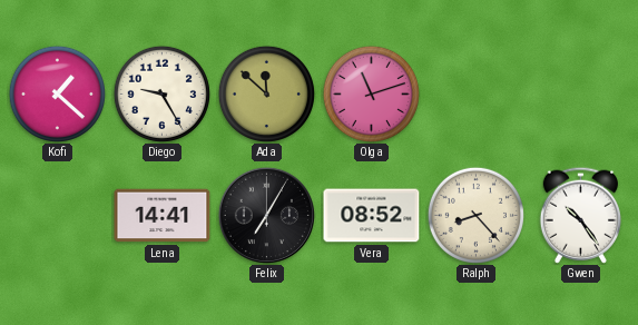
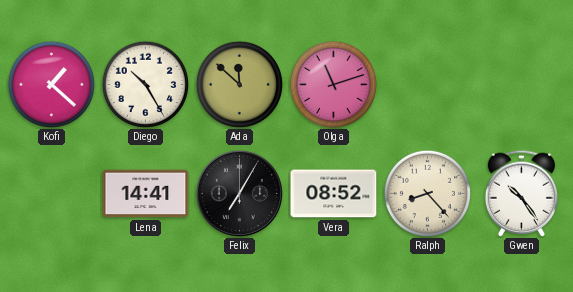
Diego: 9:25 -> 10:25
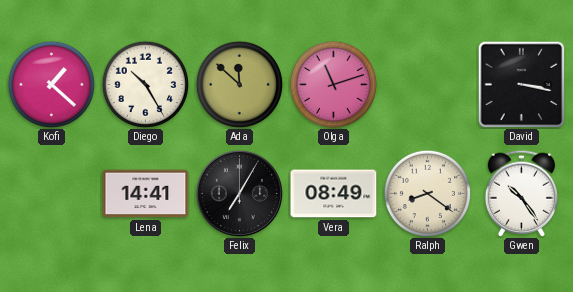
David: none -> 3:17
Vera: 08:52 -> 08:49
Ralph: 8:23 -> 8:21
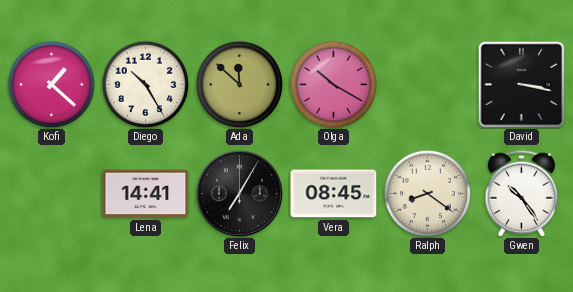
Olga: 11:12 -> 10:20
Vera: 08:49 -> 08:45
